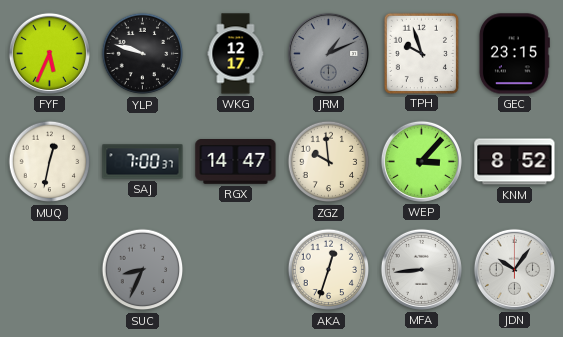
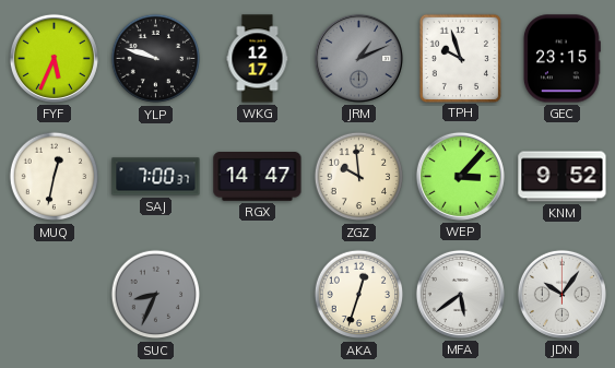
KNM: 8:52 -> 9:52
MFA: 8:44 -> 5:39
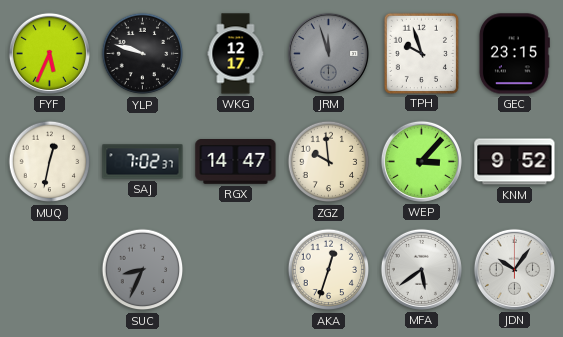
JRM: 1:11 -> 11:57
SAJ: 7:00 -> 7:02
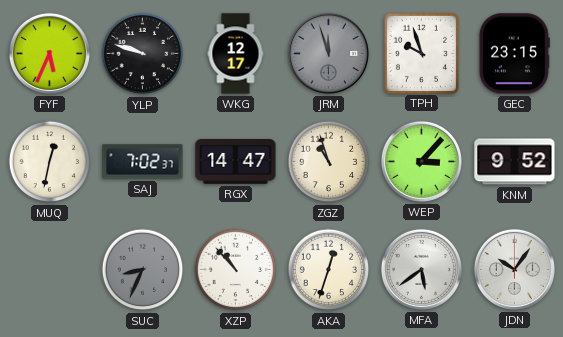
ZGZ: 9:59 -> 10:57
XZP: none -> 10:53
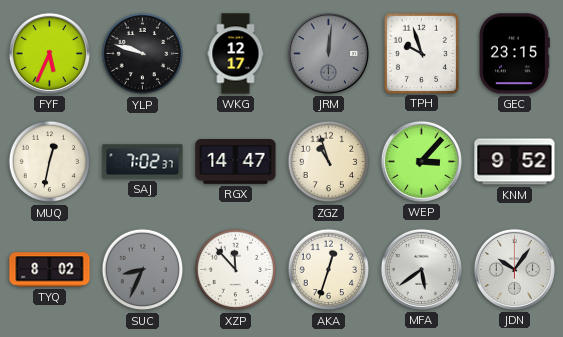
JRM: 11:57 -> 12:01
TYQ: none -> 8:02
XZP: 10:53 -> 11:53
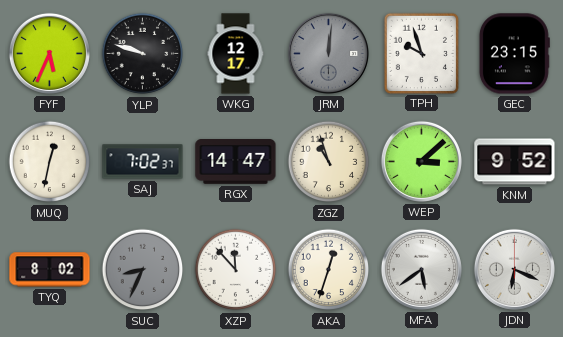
WEP: 3:07 -> 3:08
JDN: 10:06 -> 6:19
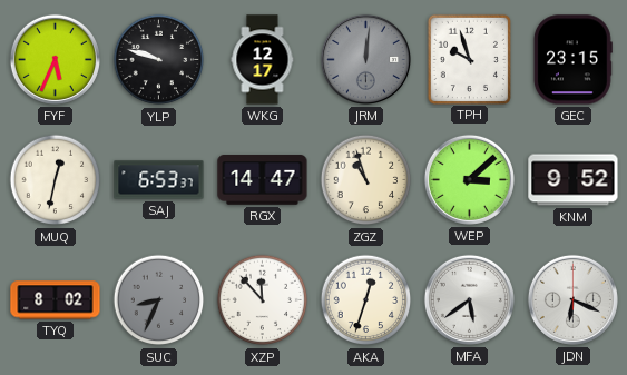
SAJ: 7:02 -> 6:53
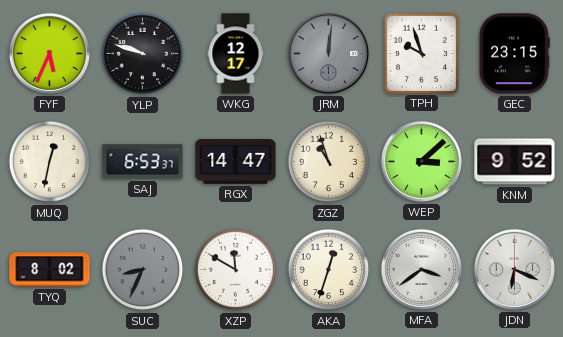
XZP: 11:53 -> 11:50
MFA: 5:39 -> 3:39
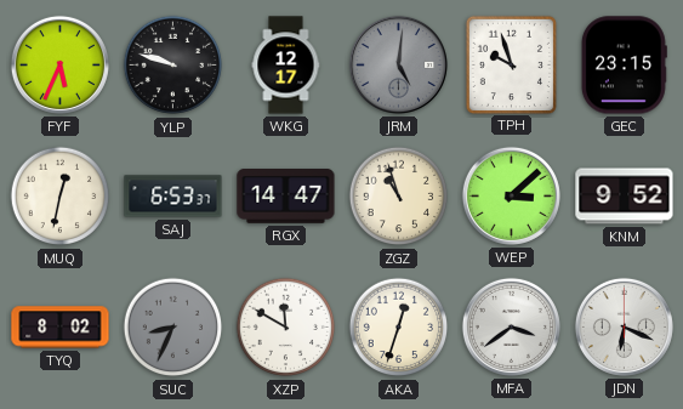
JRM: 12:01 -> 5:01
